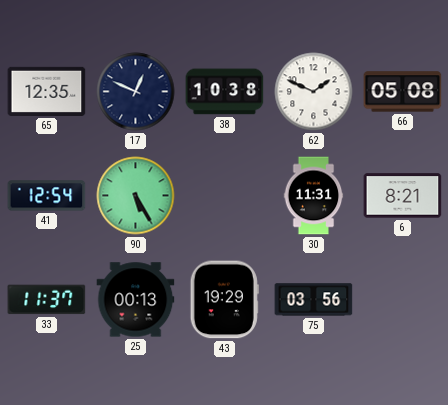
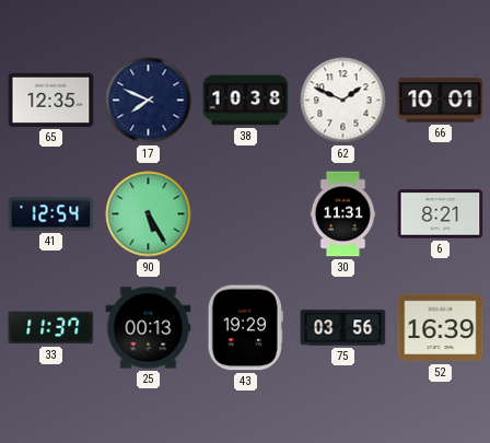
17: 12:49 -> 7:49
66: 05:08 -> 10:01
52: none -> 16:39
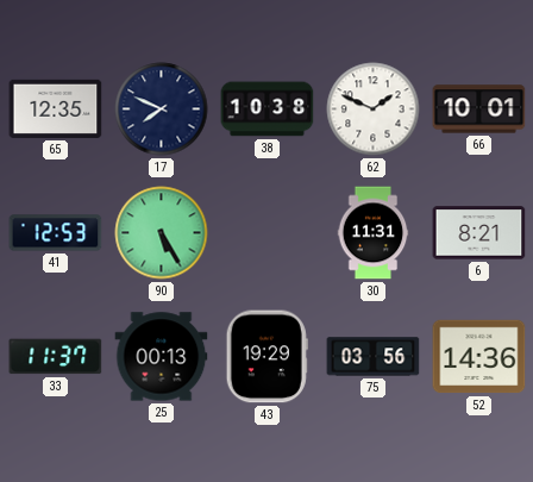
41: 12:54 -> 12:53
52: 16:39 -> 14:36
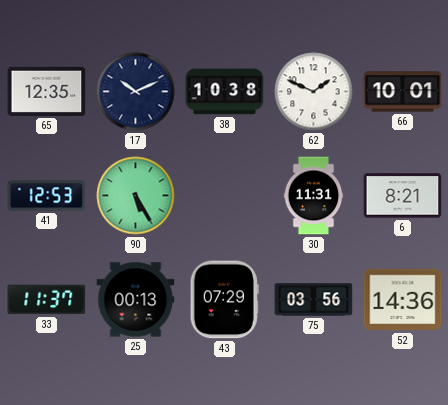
17: 7:49 -> 10:11
43: 19:29 -> 07:29
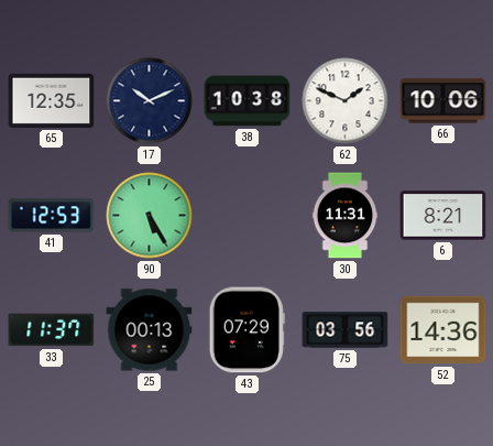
66: 10:01 -> 10:06
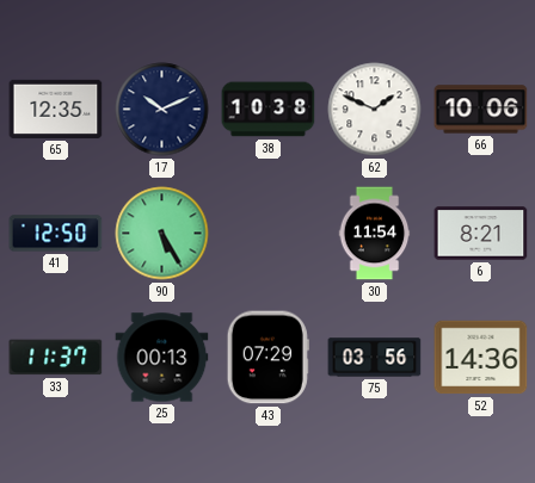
41: 12:53 -> 12:50
30: 11:31 -> 11:54
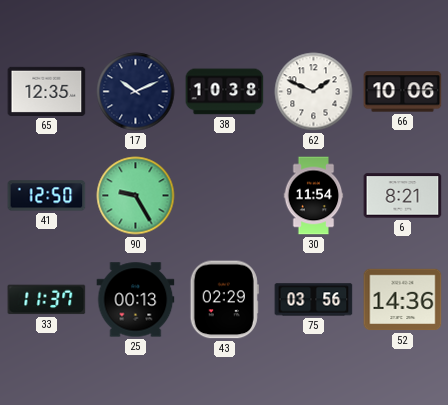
90: 5:25 -> 9:25
43: 07:29 -> 02:29
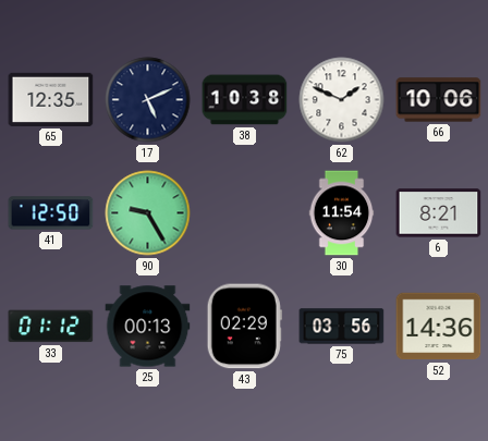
17: 10:11 -> 5:11
33: 11:37 -> 01:12
